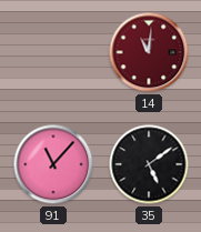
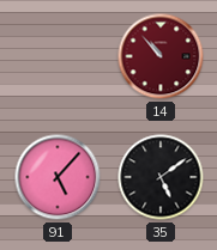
14: 11:01 -> 10:53
91: 11:07 -> 5:07
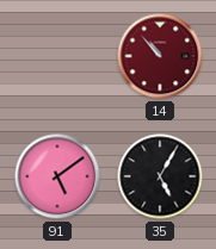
91: 5:07 -> 5:09
35: 5:09 -> 5:05
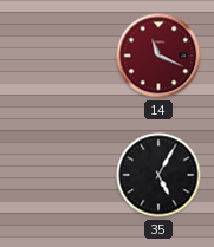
14: 10:53 -> 11:19
91: 5:09 -> none
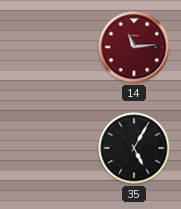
14: 11:19 -> 11:14
